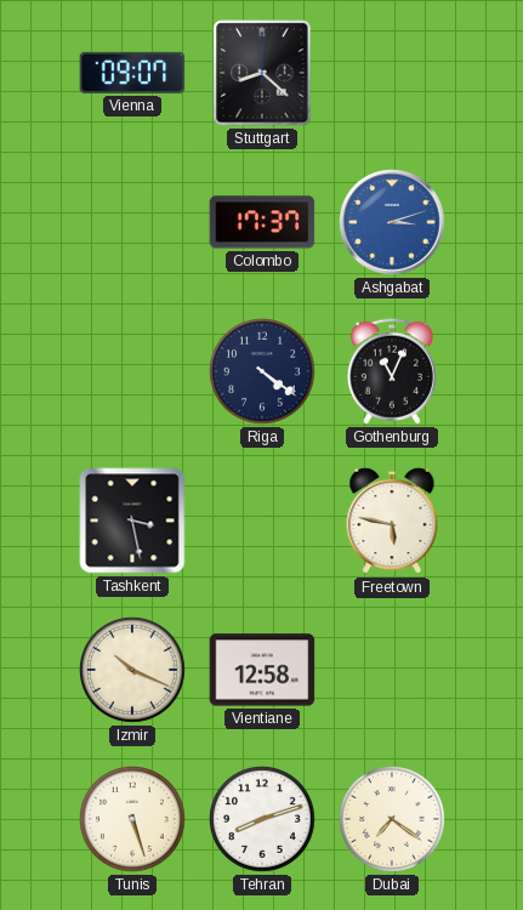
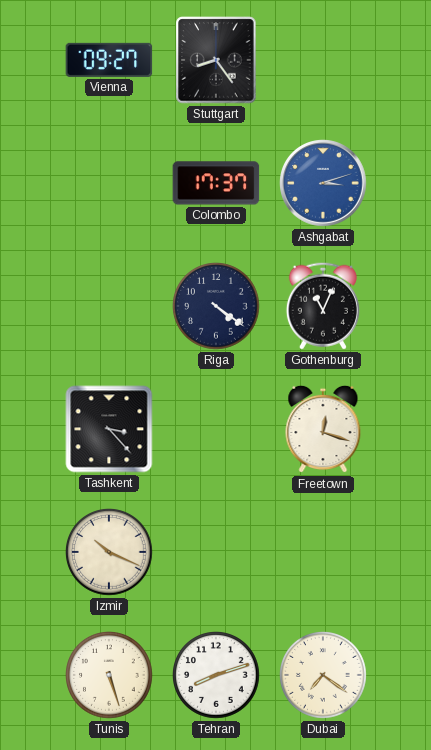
Vienna: 09:07 -> 09:27
Stuttgart: 8:22 -> 8:24
Tashkent: 3:28 -> 3:23
Freetown: 5:47 -> 12:18
Vientiane: 12:58 -> none
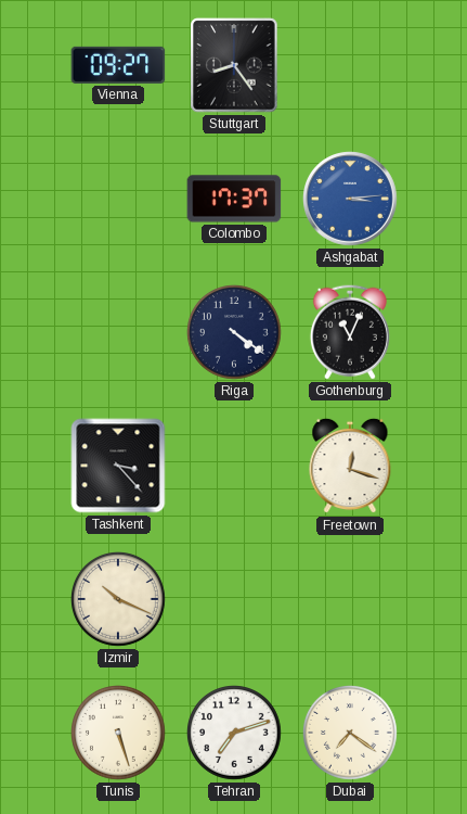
Ashgabat: 3:12 -> 3:14
Tehran: 8:12 -> 7:12
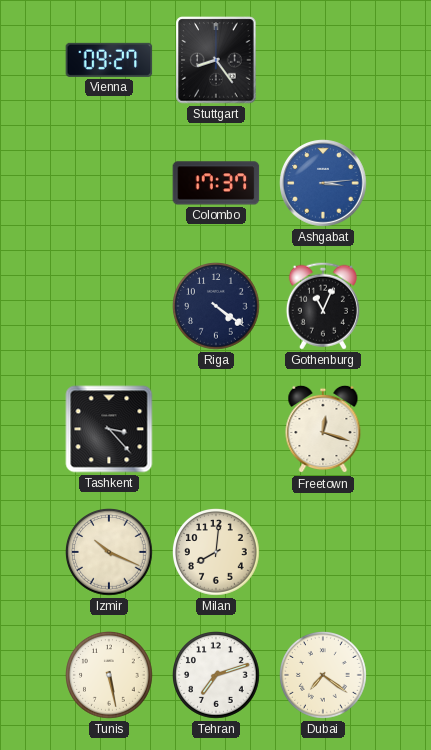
Milan: none -> 8:01
Tunis: 5:27 -> 5:28
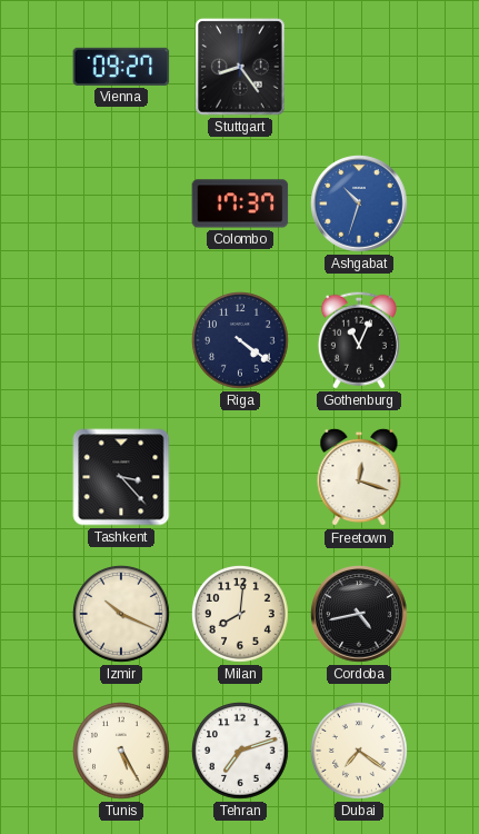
Ashgabat: 3:14 -> 10:33
Cordoba: none -> 4:43
Tunis: 5:28 -> 5:25
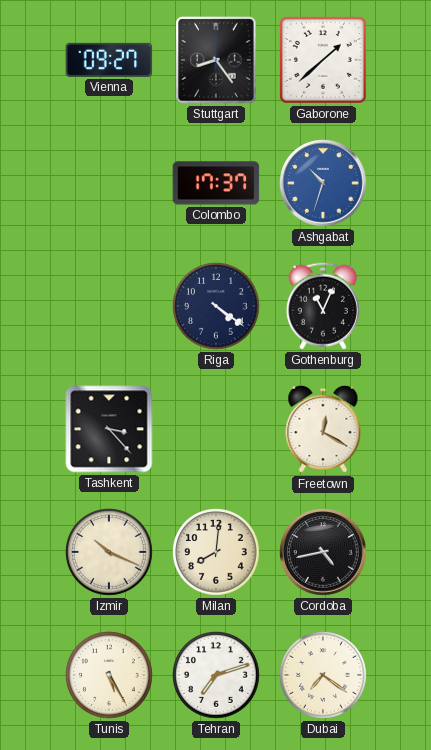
Gaborone: none -> 1:38
Freetown: 12:18 -> 12:20
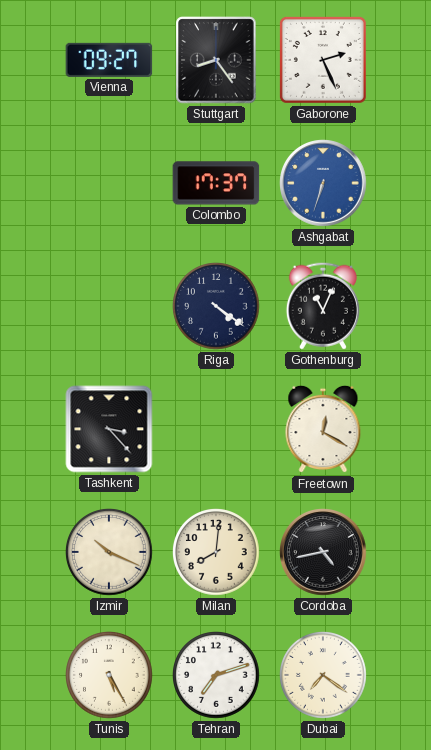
Gaborone: 1:38 -> 2:26
Ashgabat: 10:33 -> 6:33
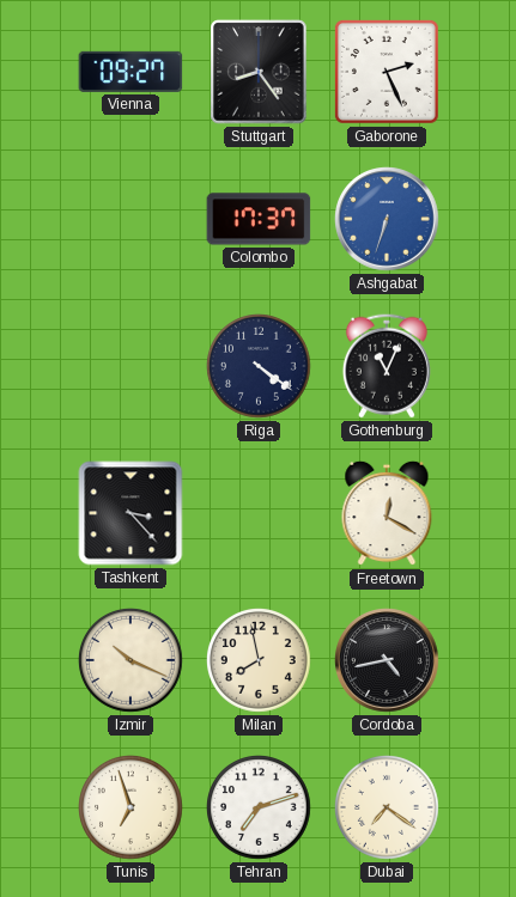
Milan: 8:01 -> 7:58
Tunis: 5:25 -> 6:57
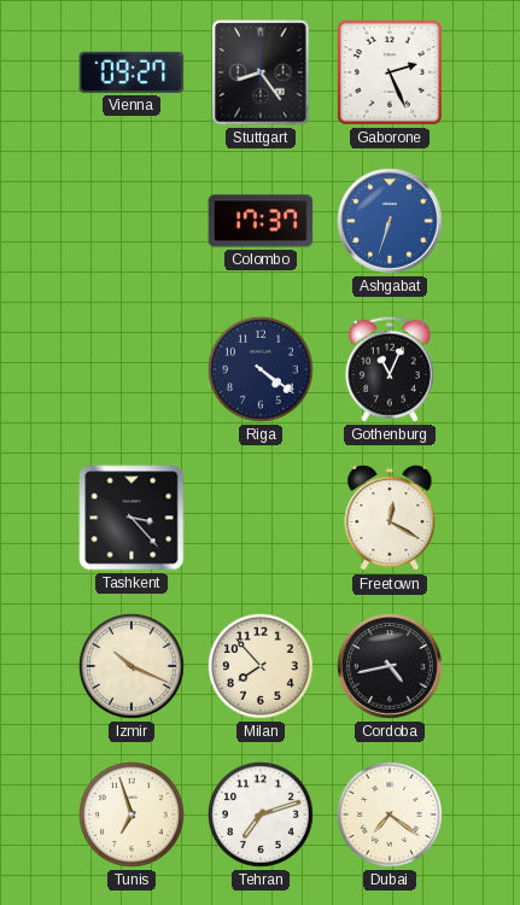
Milan: 7:58 -> 7:53
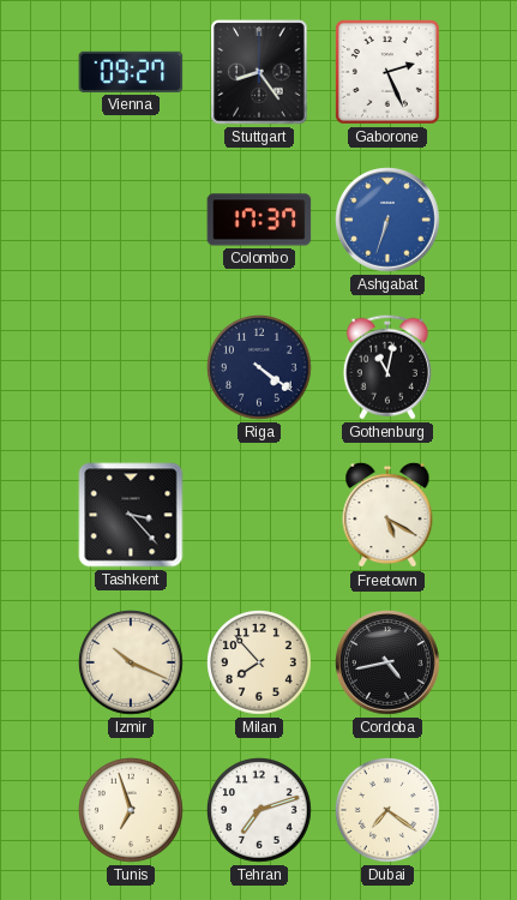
Gothenburg: 11:04 -> 11:02
Freetown: 12:20 -> 5:20
